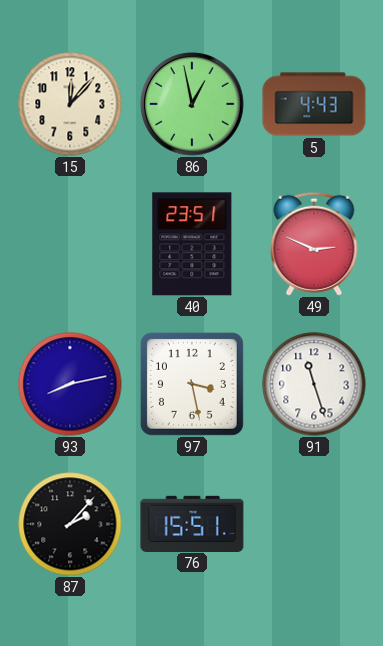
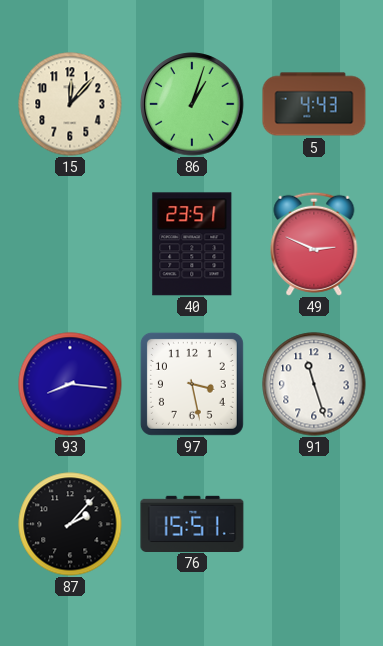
86: 12:58 -> 1:03
93: 8:13 -> 8:16
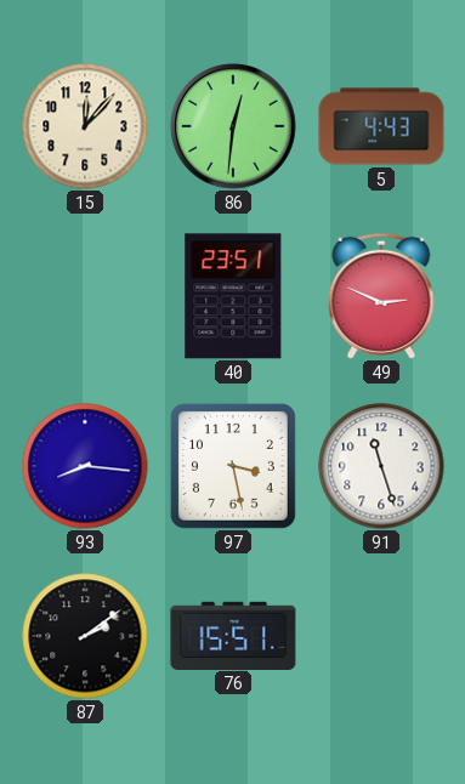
86: 1:03 -> 12:31
87: 2:07 -> 2:09
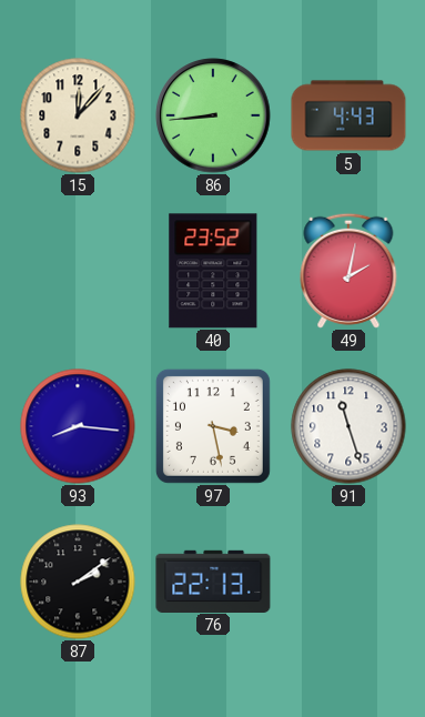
86: 12:31 -> 8:44
40: 23:51 -> 23:52
49: 2:49 -> 2:02
76: 15:51 -> 22:13
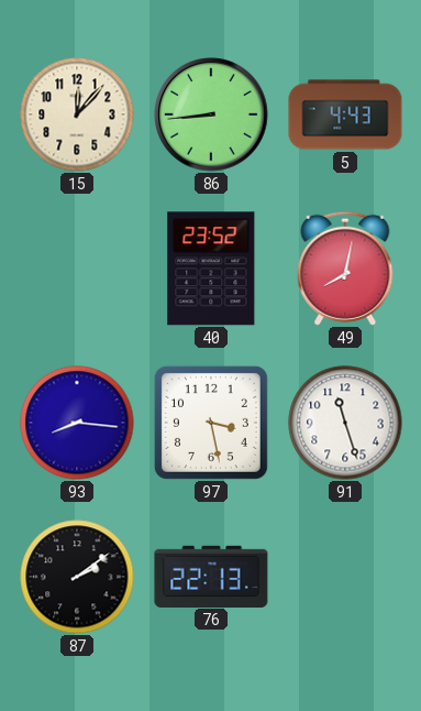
49: 2:02 -> 8:02
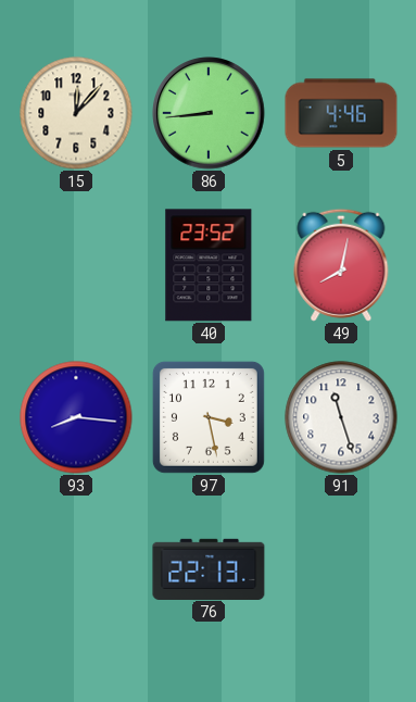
5: 4:43 -> 4:46
87: 2:09 -> none
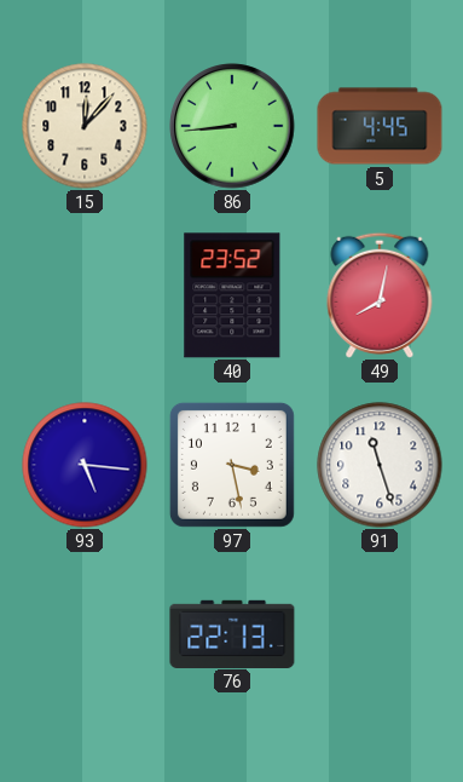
5: 4:46 -> 4:45
93: 8:16 -> 5:16
